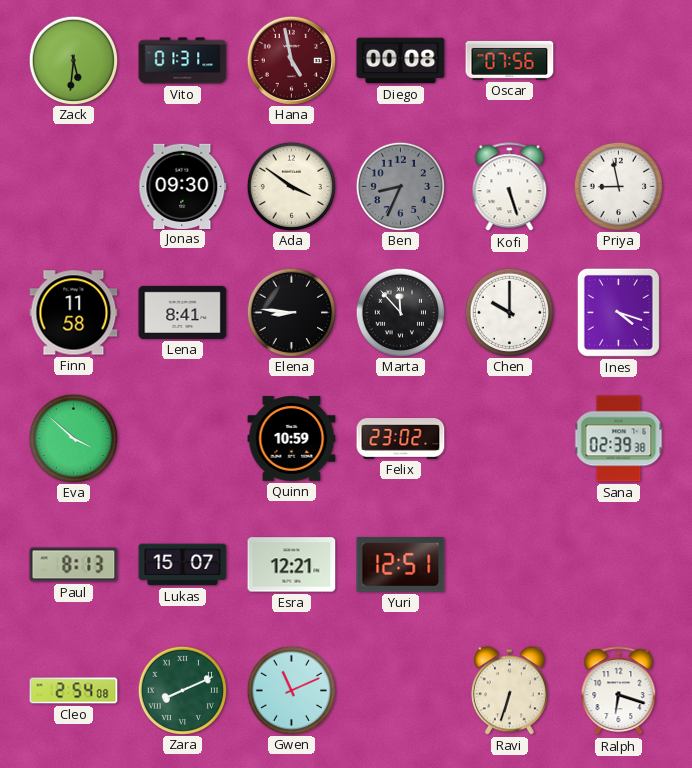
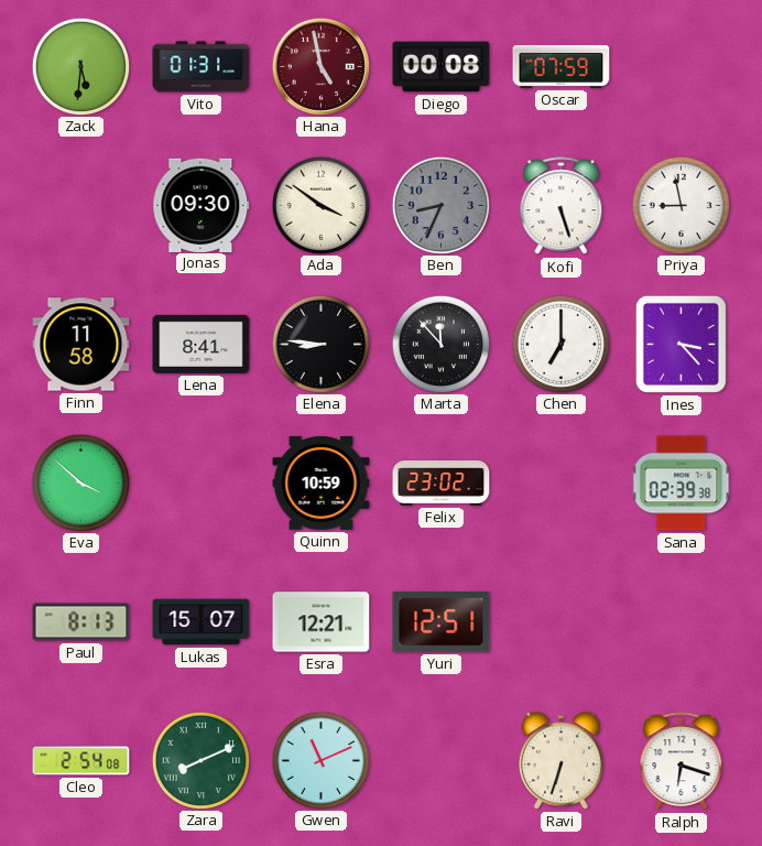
Oscar: 07:56 -> 07:59
Chen: 10:00 -> 7:00
Ines: 4:18 -> 3:23
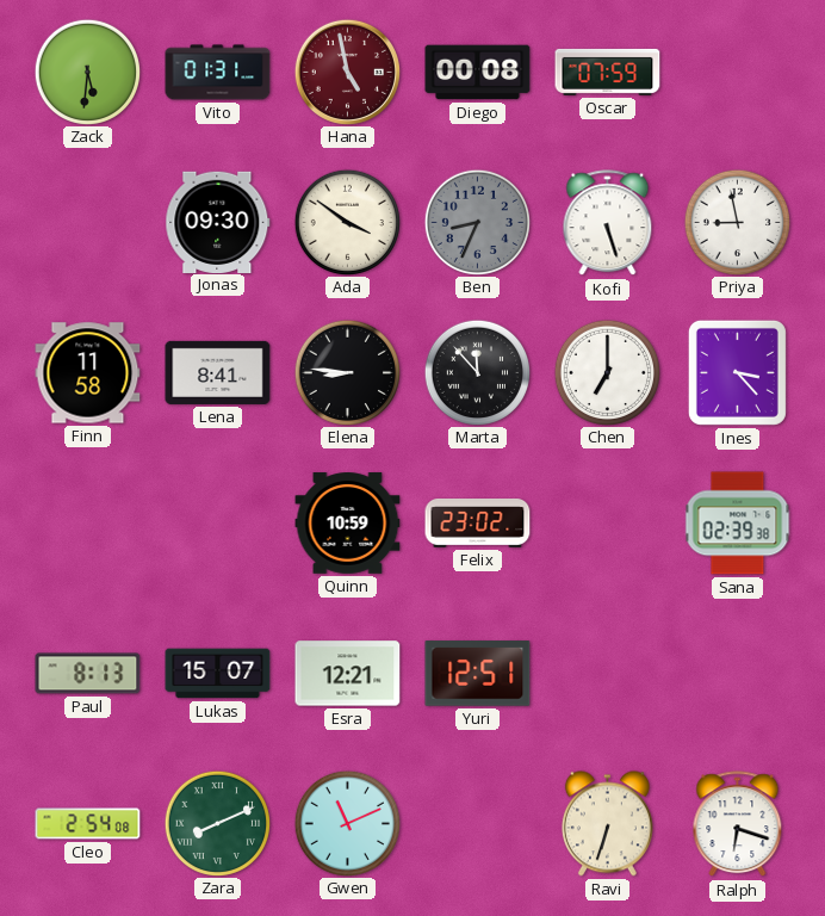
Eva: 3:52 -> none
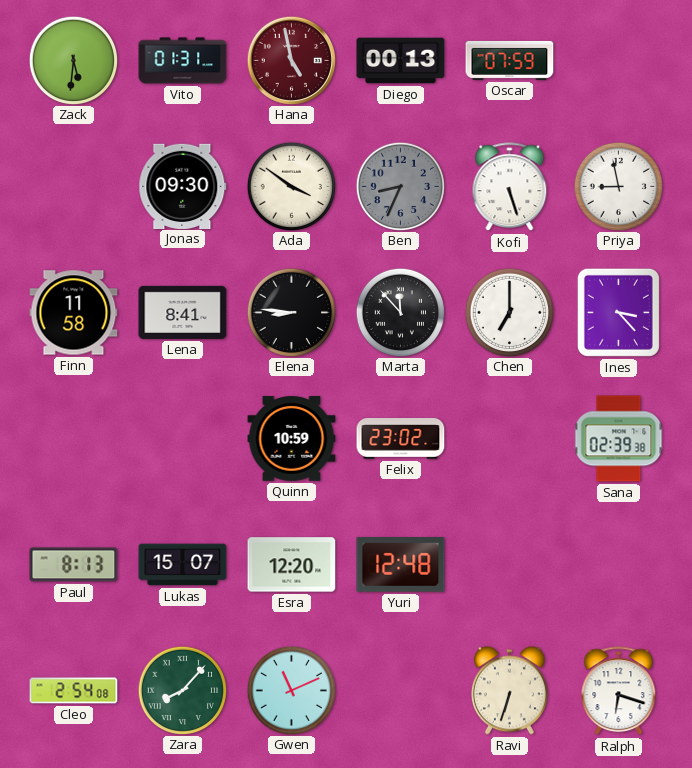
Diego: 00:08 -> 00:13
Esra: 12:21 -> 12:20
Yuri: 12:51 -> 12:48
Zara: 8:11 -> 8:07
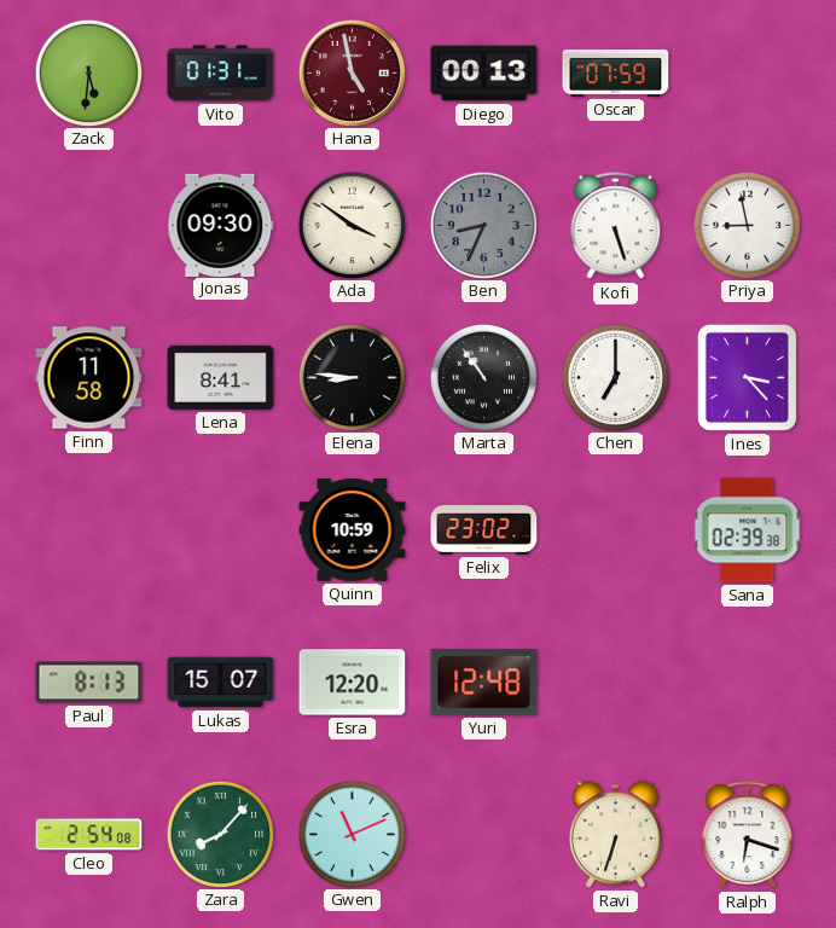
Marta: 11:53 -> 10:54
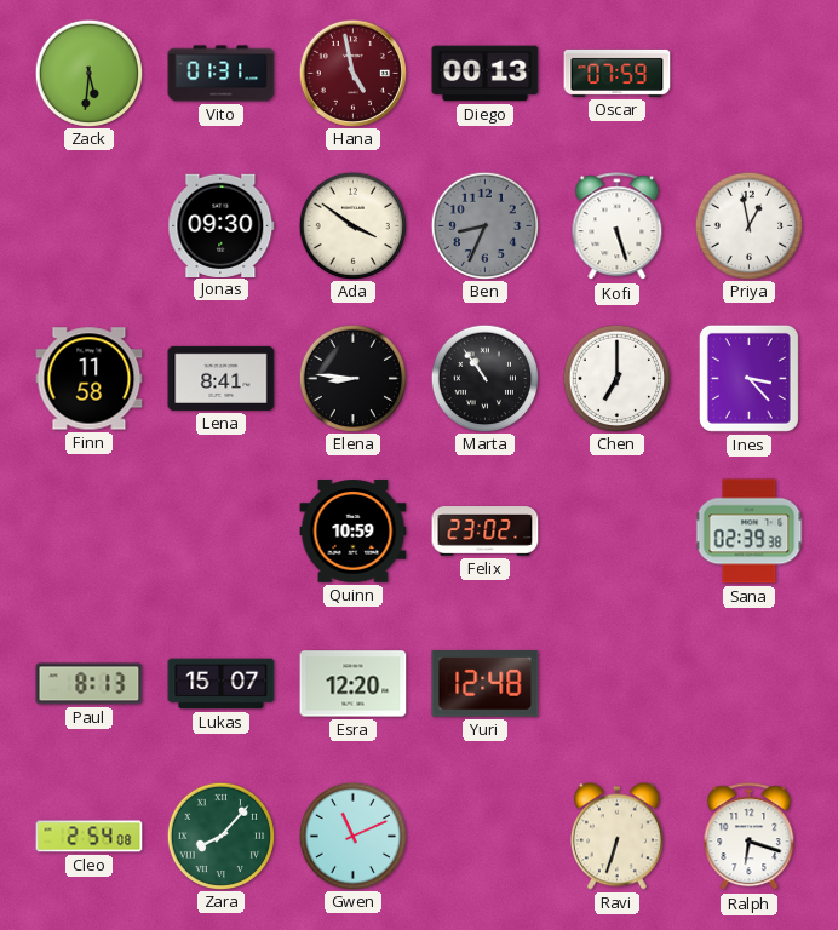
Priya: 8:58 -> 12:58
